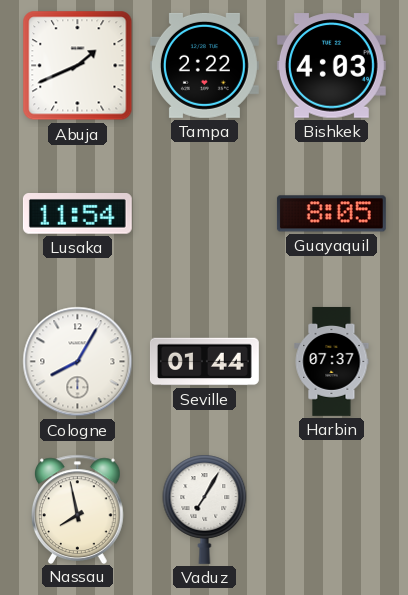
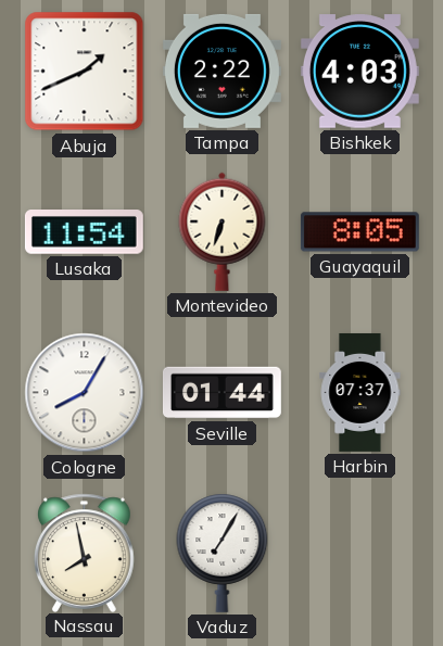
Montevideo: none -> 6:33
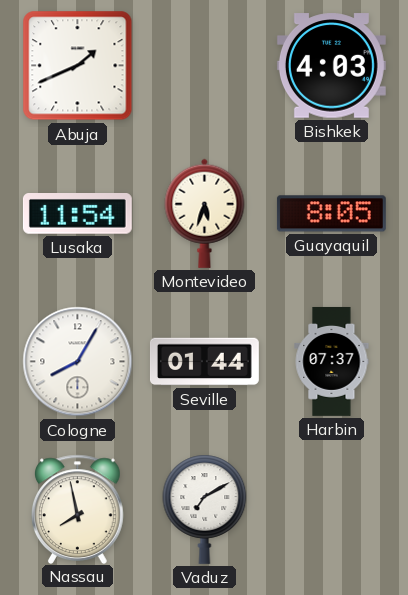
Tampa: 2:22 -> none
Montevideo: 6:33 -> 5:33
Vaduz: 7:05 -> 7:10
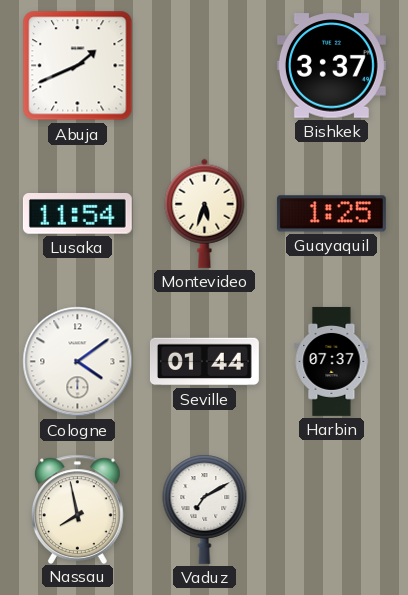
Bishkek: 4:03 -> 3:37
Guayaquil: 8:05 -> 1:25
Cologne: 8:05 -> 4:09
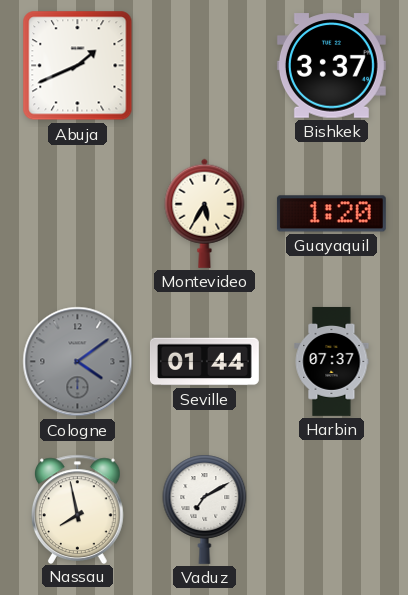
Lusaka: 11:54 -> none
Montevideo: 5:33 -> 5:35
Guayaquil: 1:25 -> 1:20
Cologne dial: white -> grey
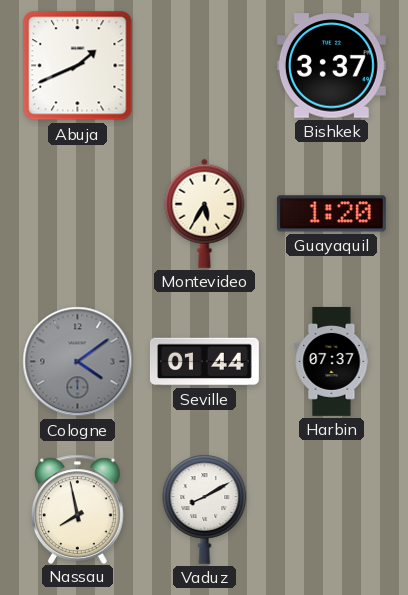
Vaduz: 7:10 -> 8:10
